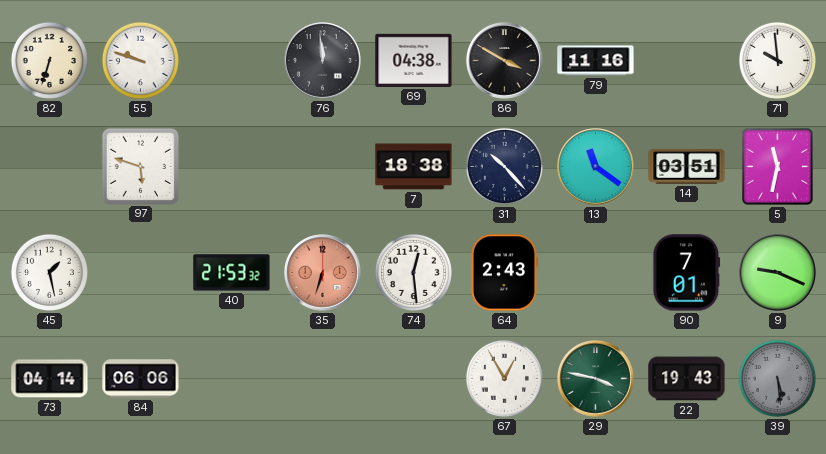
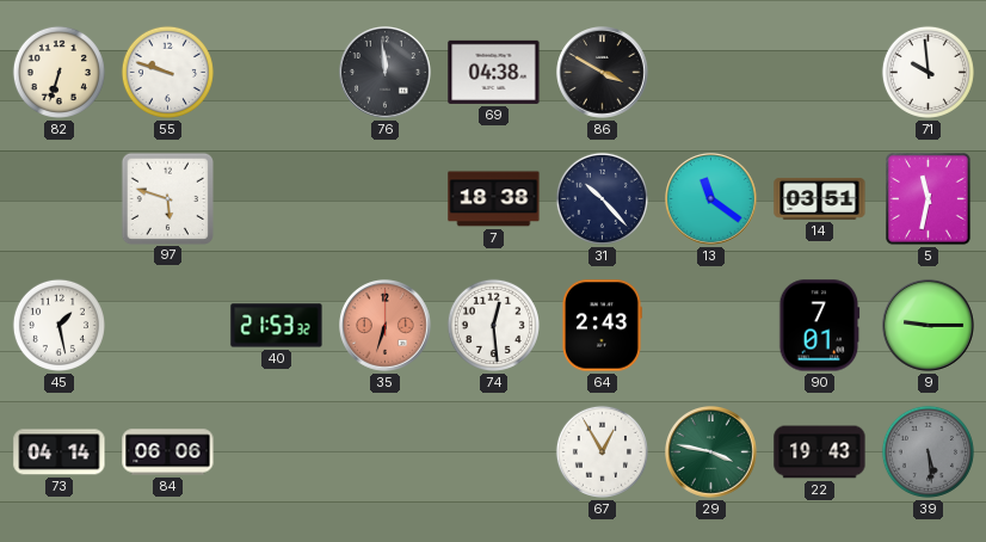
79: 11:16 -> none
9: 9:19 -> 9:15
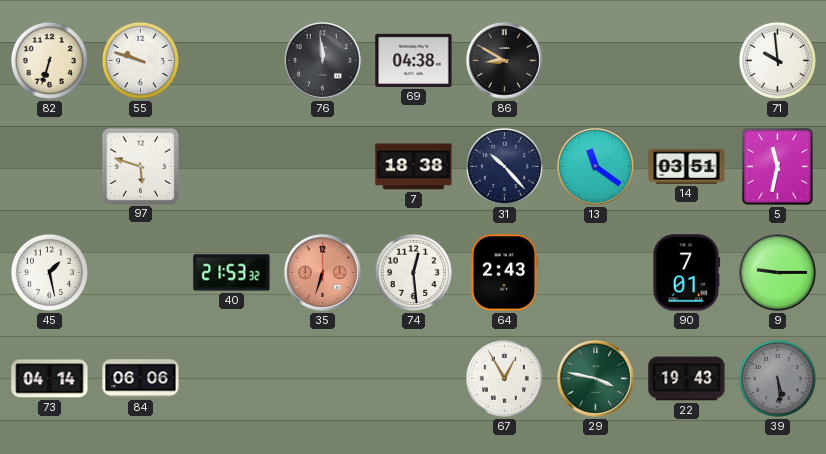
86: 3:50 -> 8:50
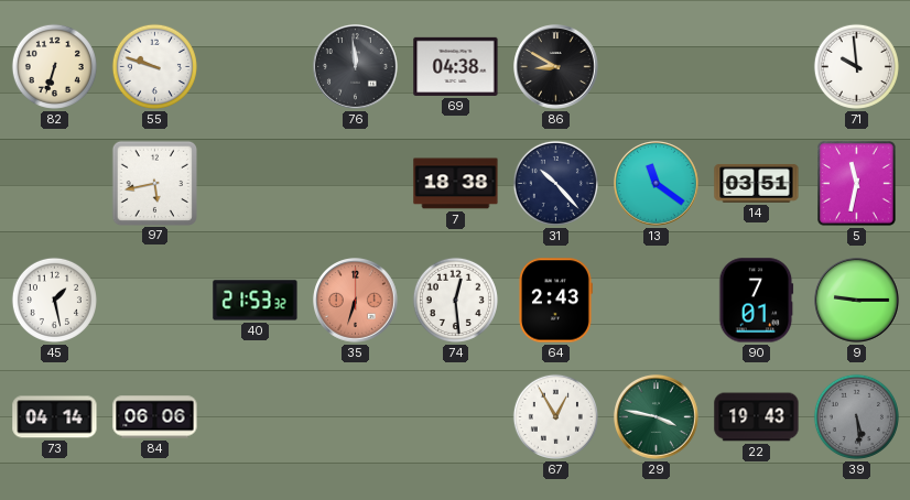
97: 5:48 -> 5:43
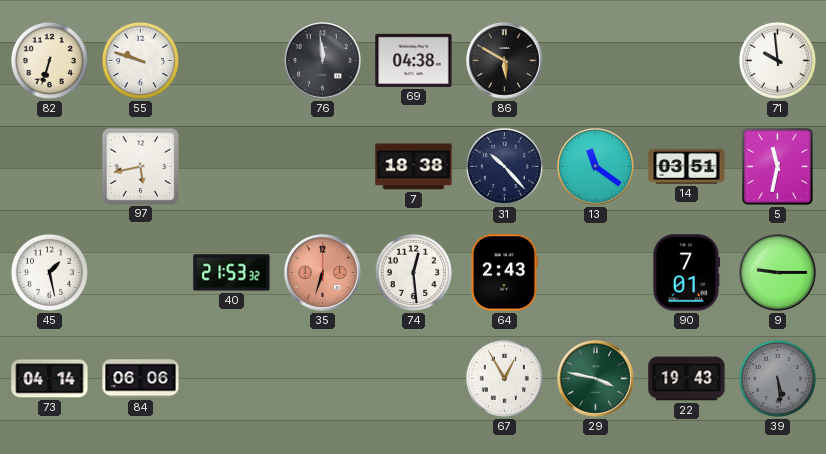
86: 8:50 -> 5:50
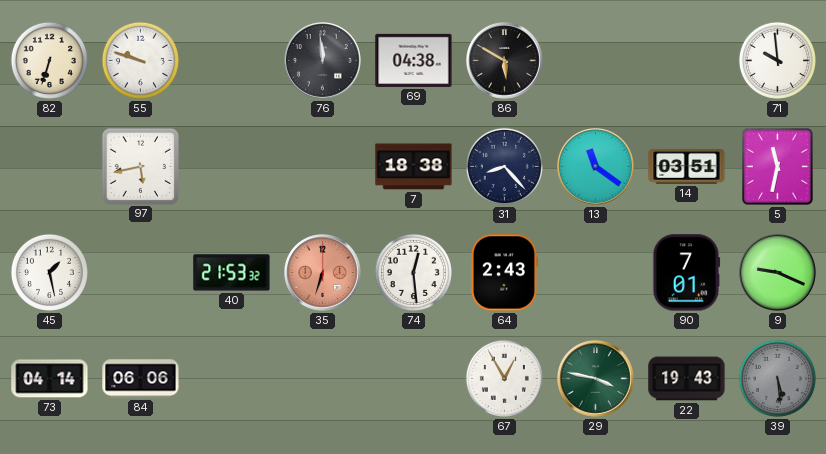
31: 10:23 -> 8:23
9: 9:15 -> 9:19
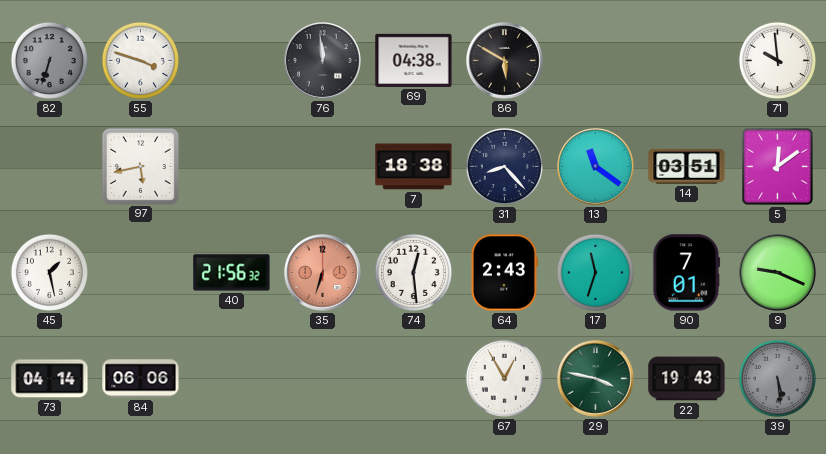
82 dial: cream -> grey
55: 9:48 -> 3:48
5: 11:32 -> 12:09
40: 21:53 -> 21:56
17: none -> 11:33
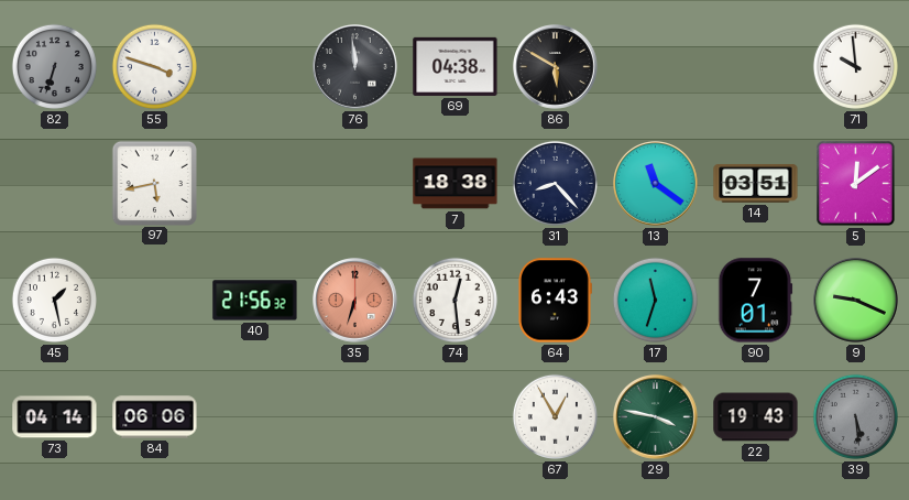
64: 2:43 -> 6:43
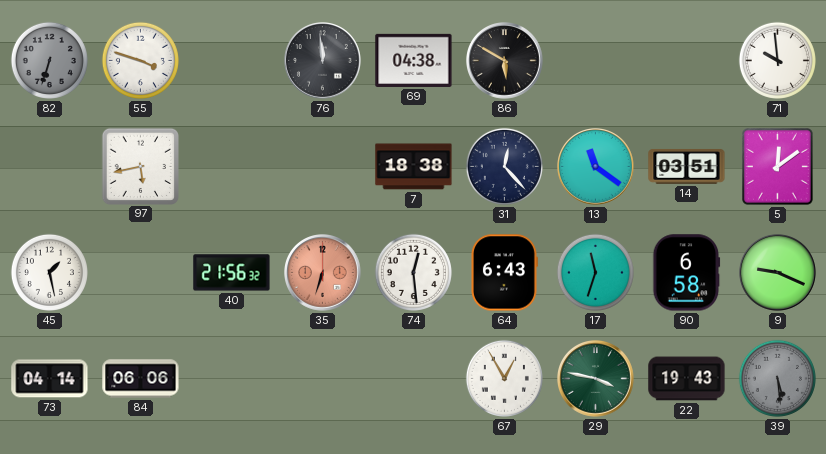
31: 8:23 -> 12:23
90: 7:01 -> 6:58
